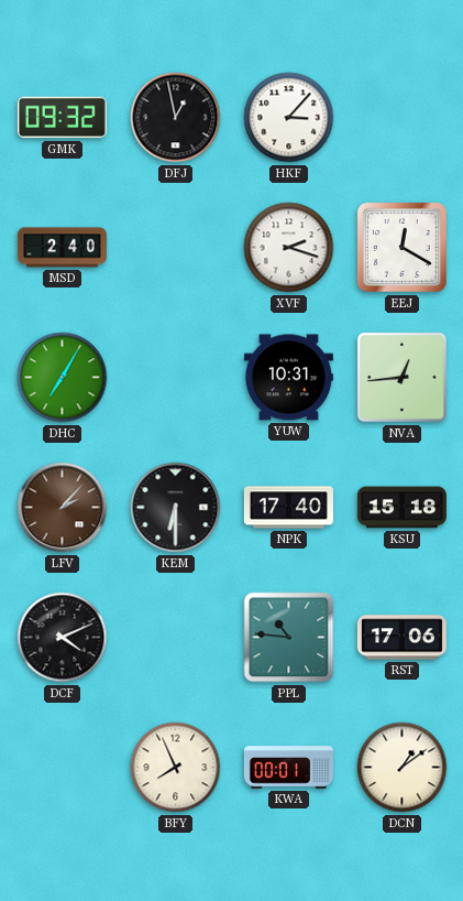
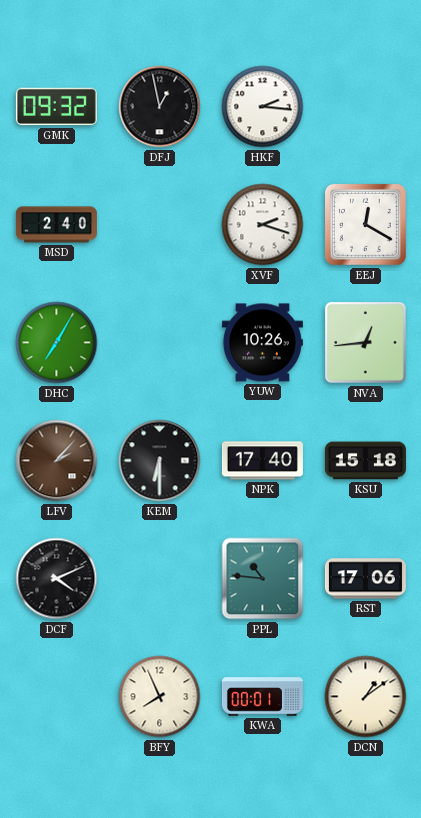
HKF: 3:07 -> 2:16
YUW: 10:31 -> 10:26
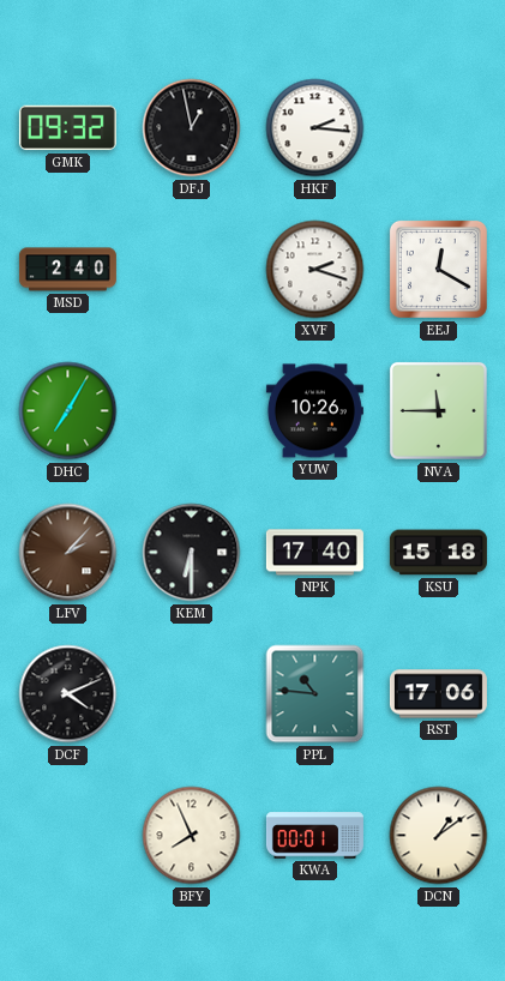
NVA: 12:44 -> 11:45
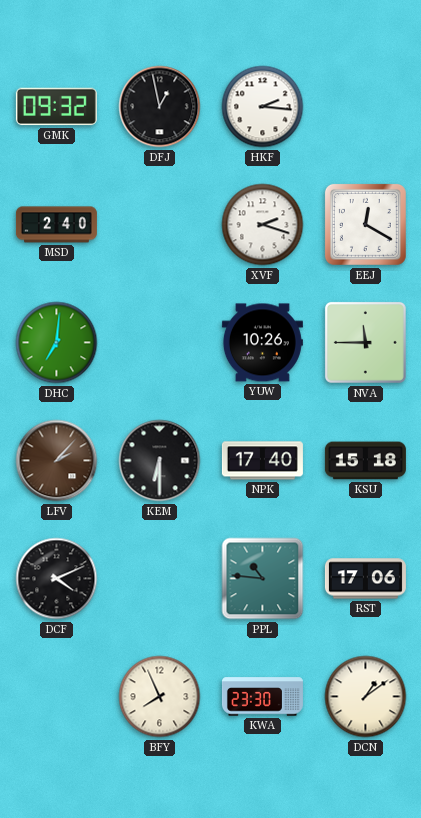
DHC: 7:05 -> 7:01
KWA: 00:01 -> 23:30
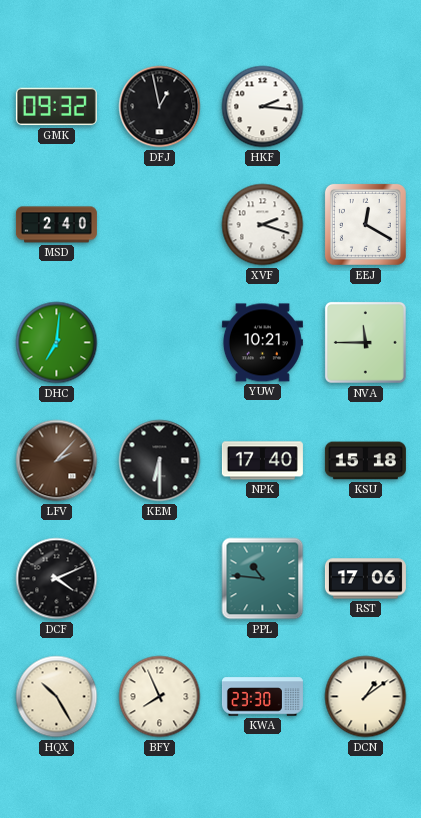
YUW: 10:26 -> 10:21
HQX: none -> 10:25
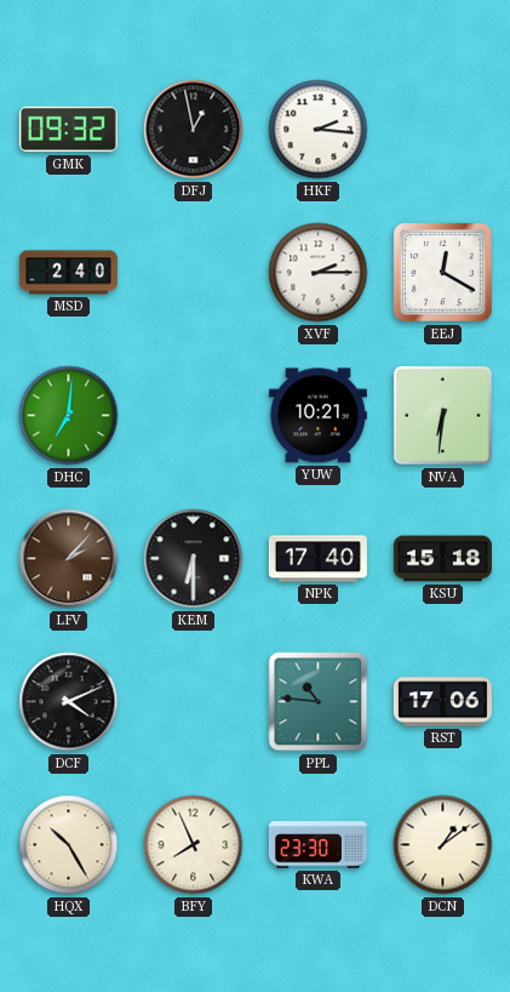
XVF: 2:18 -> 2:15
NVA: 11:45 -> 6:31
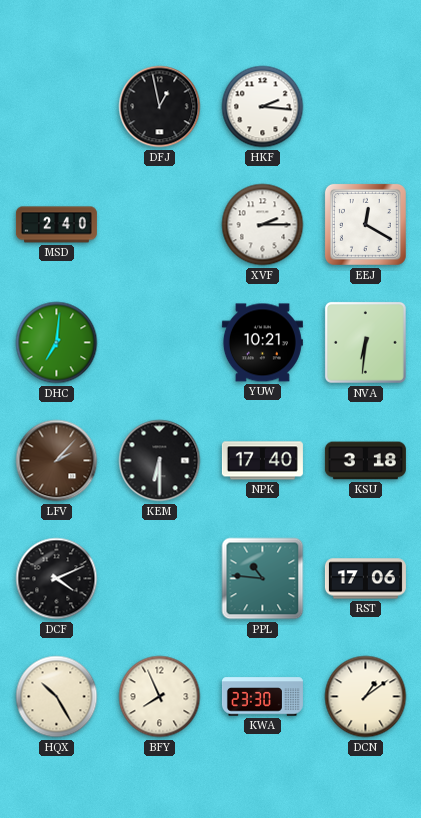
GMK: 09:32 -> none
KSU: 15:18 -> 3:18
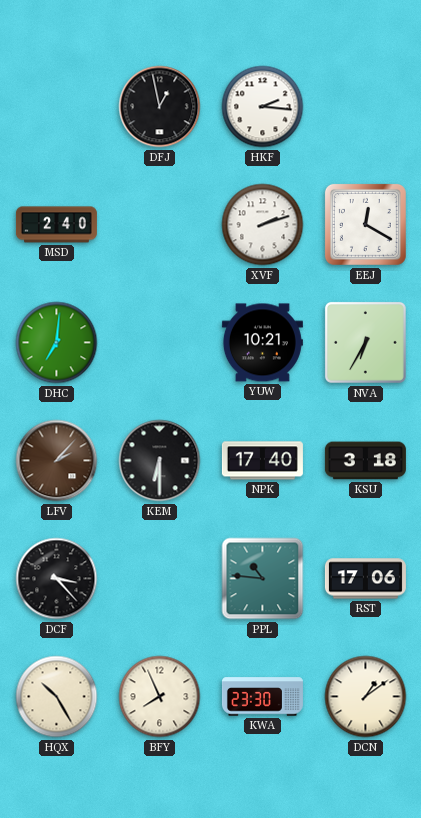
XVF: 2:15 -> 2:12
NVA: 6:31 -> 6:35
DCF: 4:11 -> 3:23
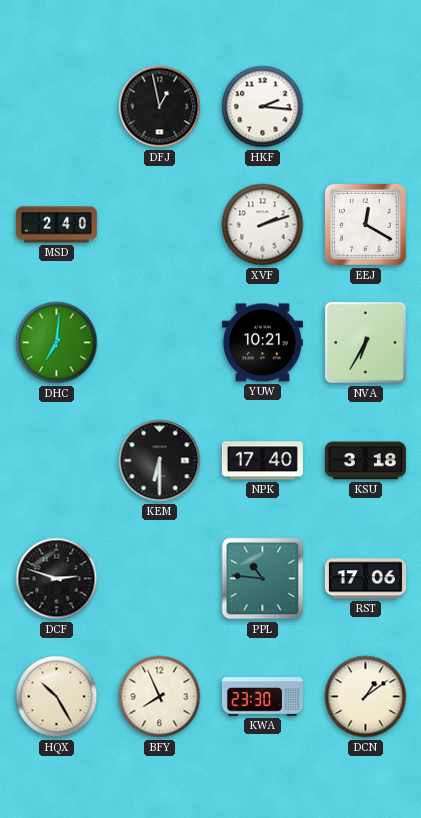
LFV: 2:07 -> none
DCF: 3:23 -> 2:48
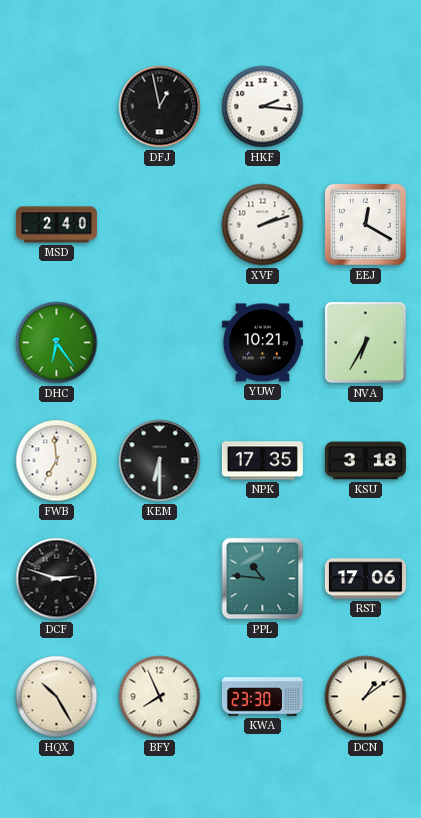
DHC: 7:01 -> 6:24
FWB: none -> 6:59
NPK: 17:40 -> 17:35
